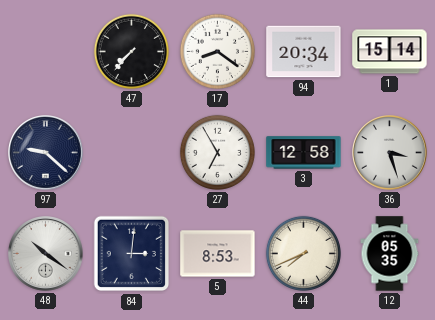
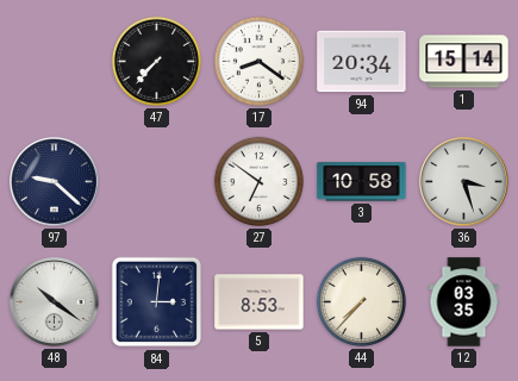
27: 6:55 -> 6:51
3: 12:58 -> 10:58
44: 7:41 -> 7:37
12: 05:35 -> 03:35
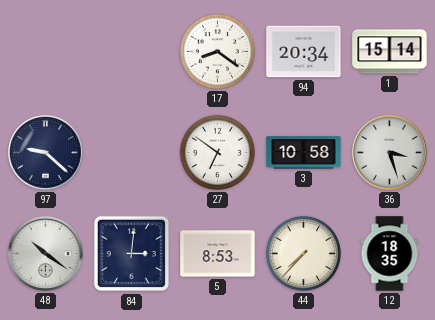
47: 7:37 -> none
12: 03:35 -> 18:35
